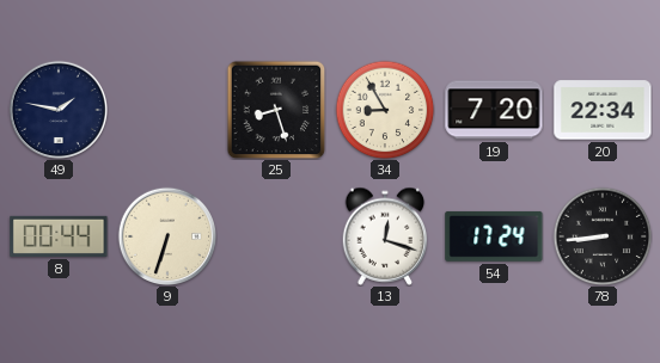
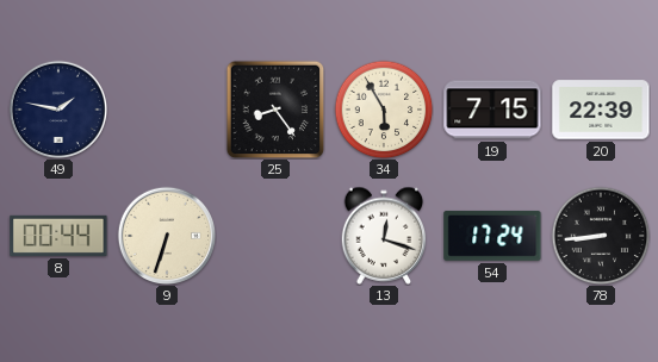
25: 8:27 -> 8:24
34: 8:55 -> 5:55
19: 7:20 -> 7:15
20: 22:34 -> 22:39
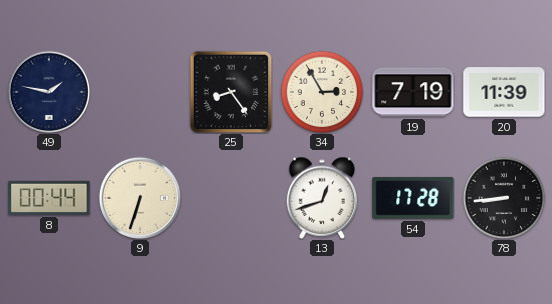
34: 5:55 -> 2:55
19: 7:15 -> 7:19
20: 22:39 -> 11:39
13: 12:18 -> 12:42
54: 17:24 -> 17:28
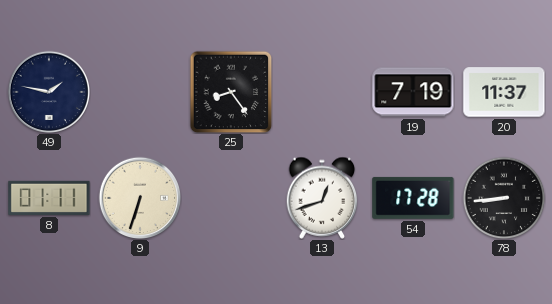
34: 2:55 -> none
20: 11:39 -> 11:37
8: 00:44 -> 01:11
